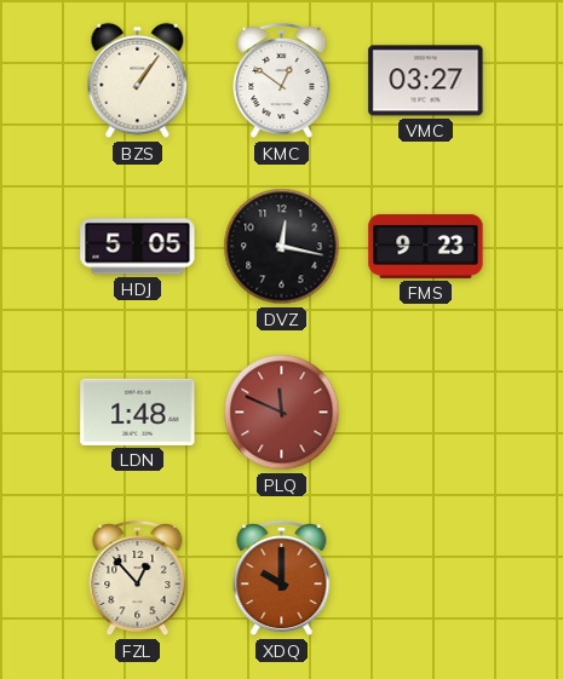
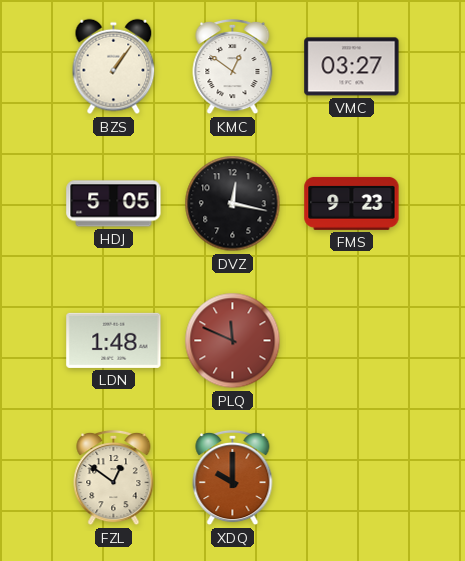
FZL: 12:53 -> 12:51
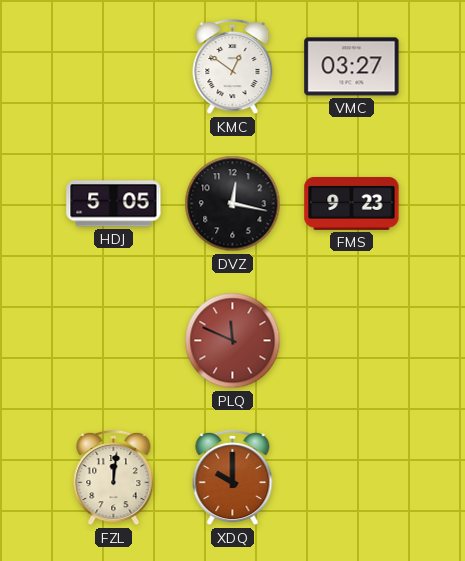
BZS: 1:06 -> none
LDN: 1:48 -> none
FZL: 12:51 -> 12:01
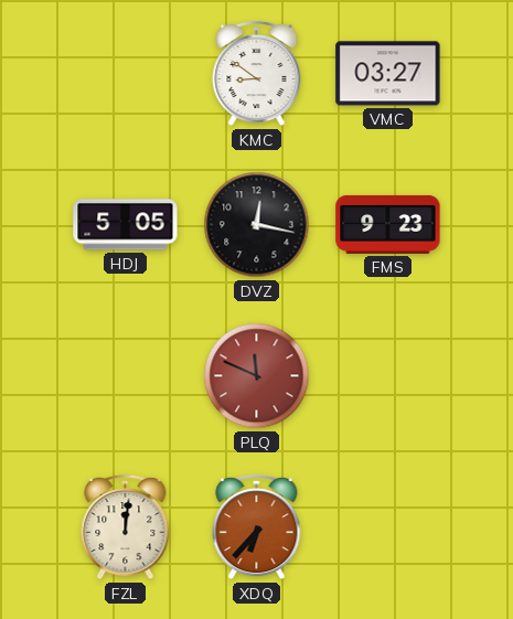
KMC: 12:51 -> 8:51
XDQ: 10:00 -> 6:37
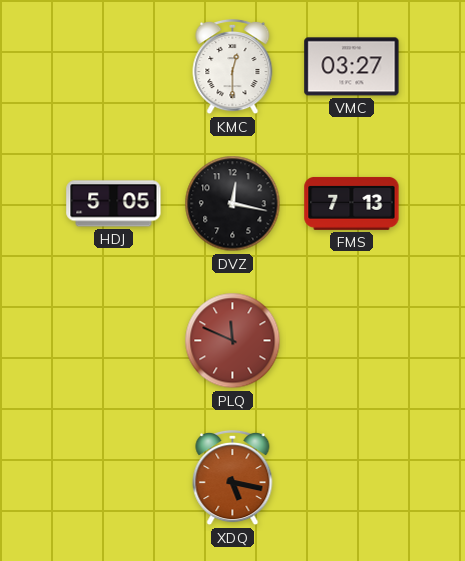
KMC: 8:51 -> 12:30
FMS: 9:23 -> 7:13
FZL: 12:01 -> none
XDQ: 6:37 -> 5:17
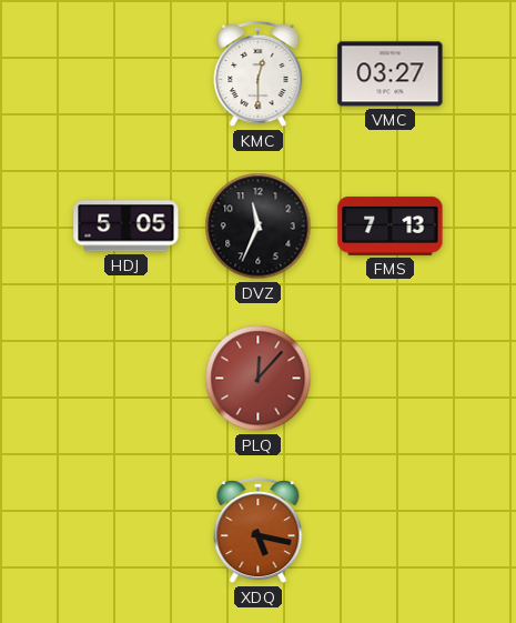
DVZ: 12:17 -> 11:34
PLQ: 11:49 -> 12:07
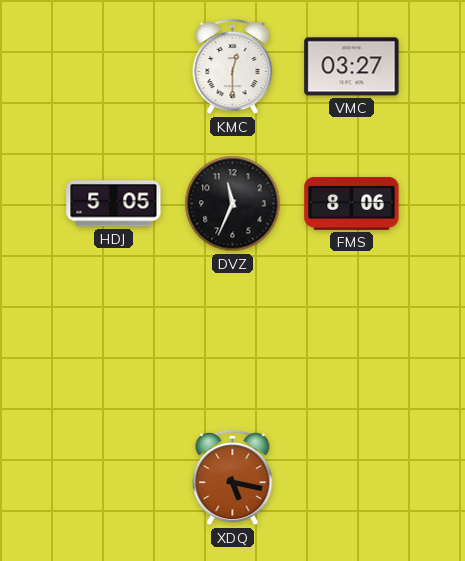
FMS: 7:13 -> 8:06
PLQ: 12:07 -> none
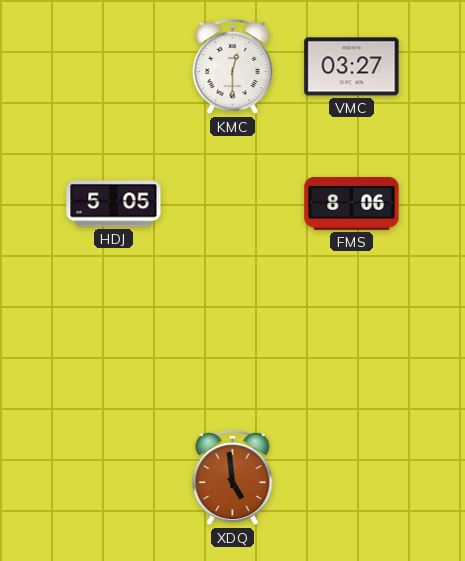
DVZ: 11:34 -> none
XDQ: 5:17 -> 4:59
